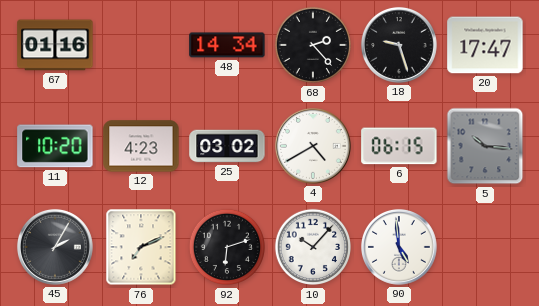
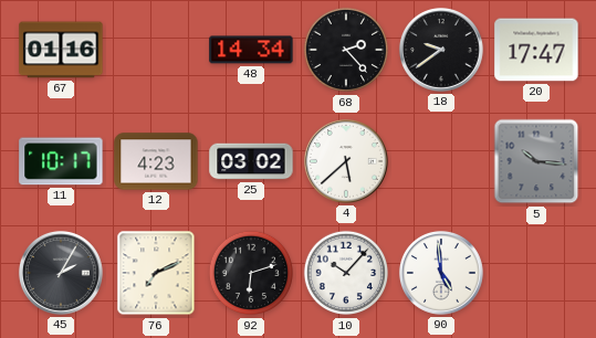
18: 9:27 -> 9:39
11: 10:20 -> 10:17
4: 4:40 -> 5:38
6: 06:15 -> none
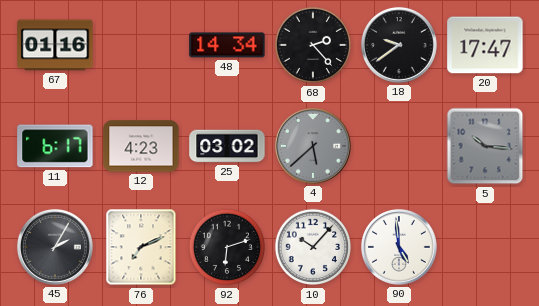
11: 10:17 -> 6:17
4 dial: white -> grey
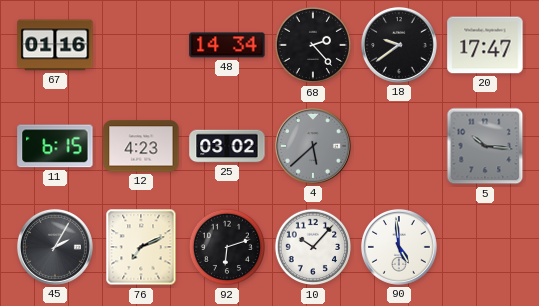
11: 6:17 -> 6:15
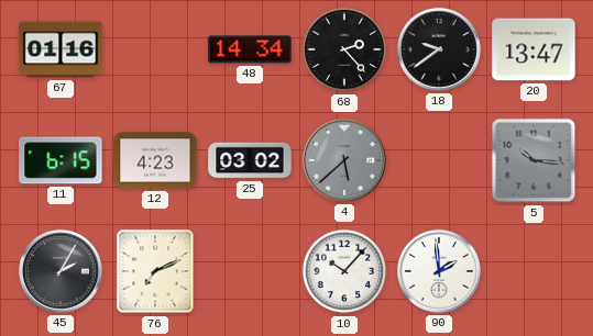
20: 17:47 -> 13:47
92: 6:12 -> none
90: 4:59 -> 1:59
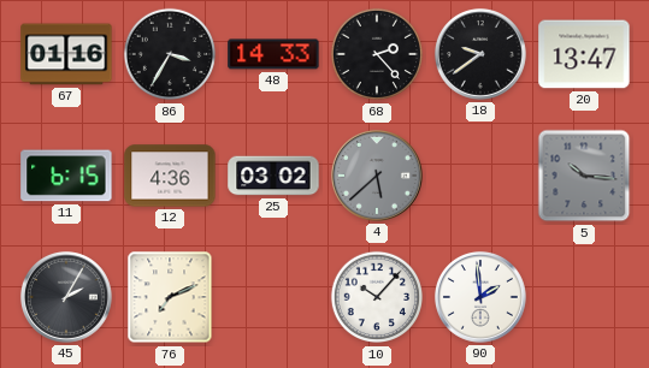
86: none -> 3:35
48: 14:34 -> 14:33
12: 4:23 -> 4:36
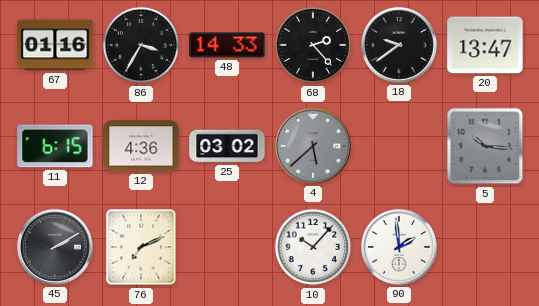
45: 2:05 -> 2:10
